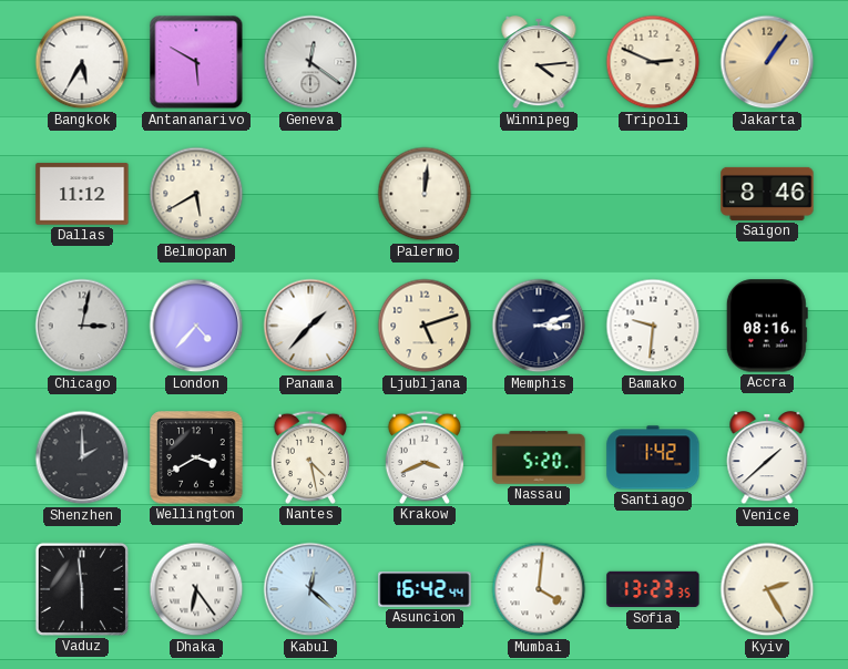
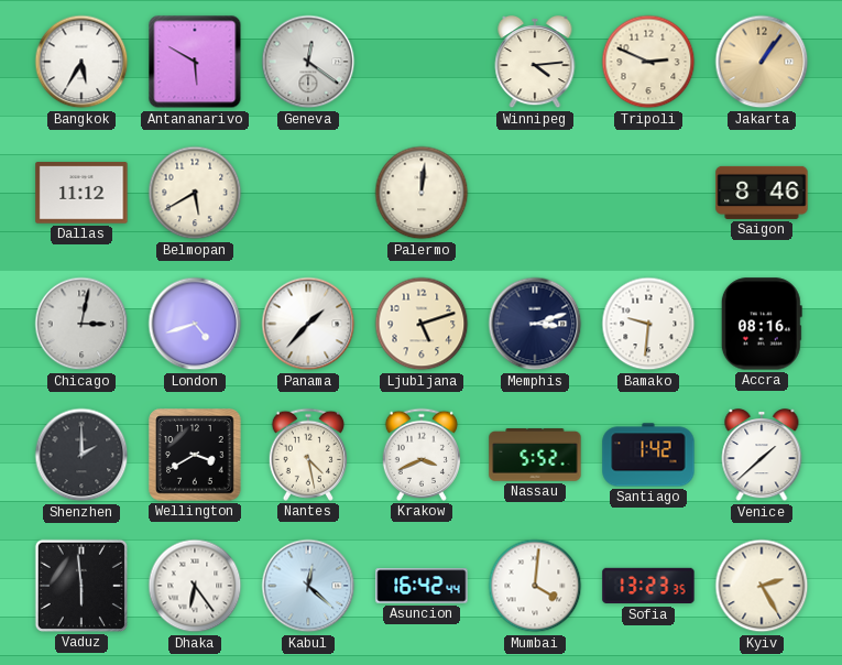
London: 4:37 -> 4:42
Nassau: 5:20 -> 5:52
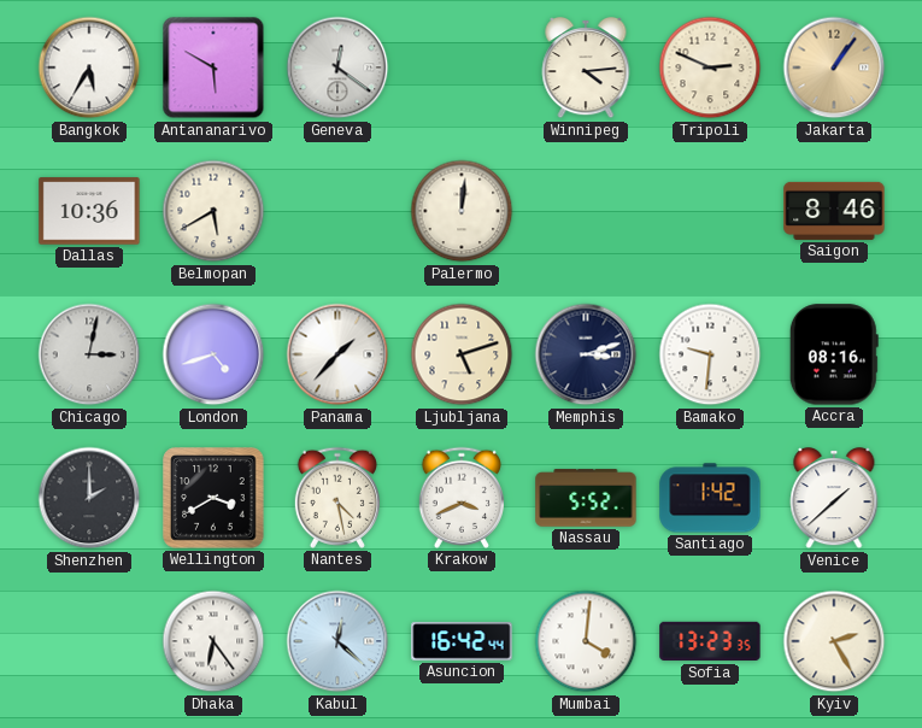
Dallas: 11:12 -> 10:36
Vaduz: 5:59 -> none
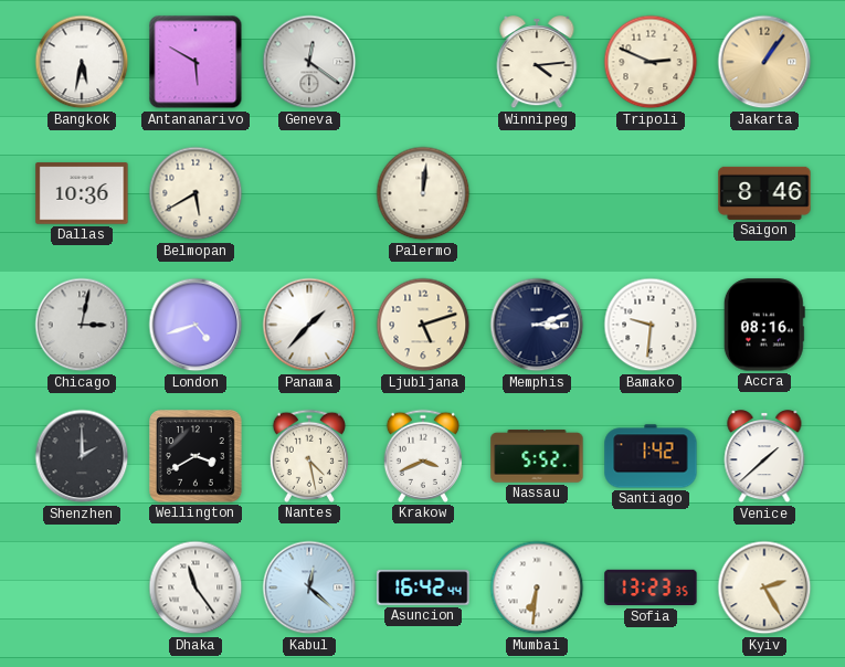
Bangkok: 5:35 -> 5:32
Dhaka: 6:24 -> 11:24
Mumbai: 4:01 -> 6:31
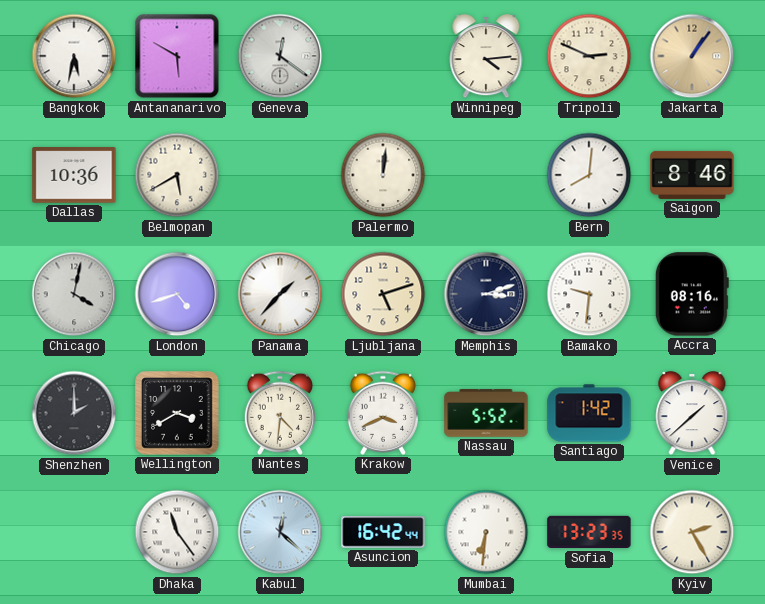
Bern: none -> 8:01
Chicago: 3:02 -> 4:02
Nantes: 4:28 -> 4:31
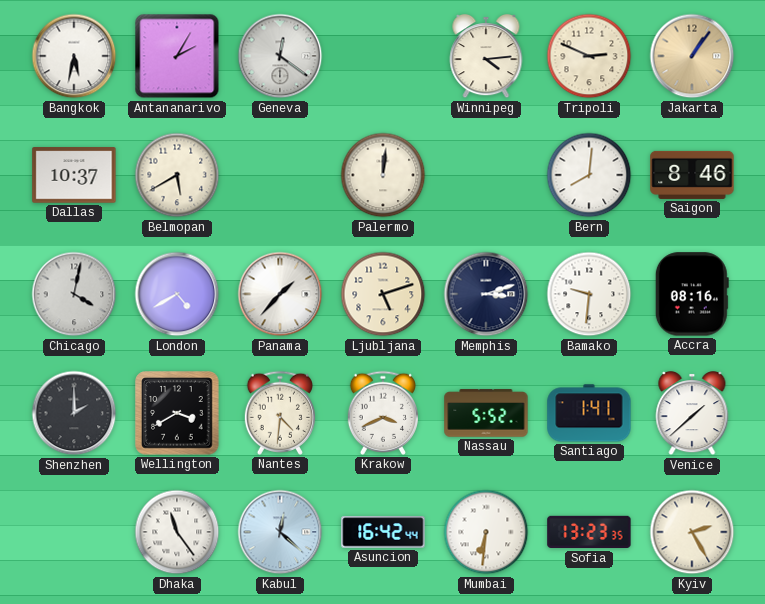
Antananarivo: 5:50 -> 2:05
Dallas: 10:36 -> 10:37
London: 4:42 -> 4:40
Santiago: 1:42 -> 1:41
